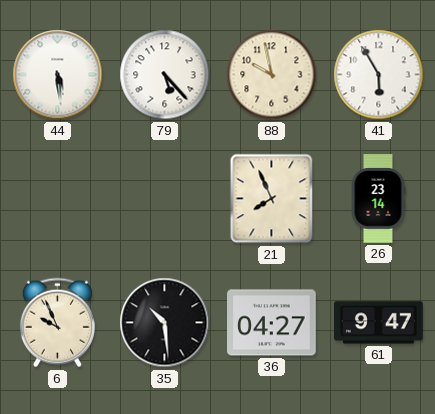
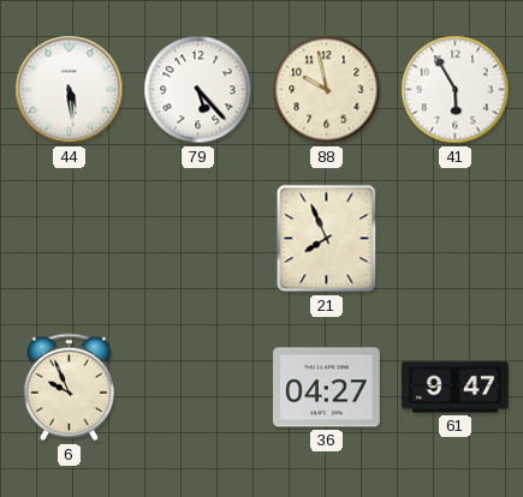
26: 23:14 -> none
35: 10:29 -> none
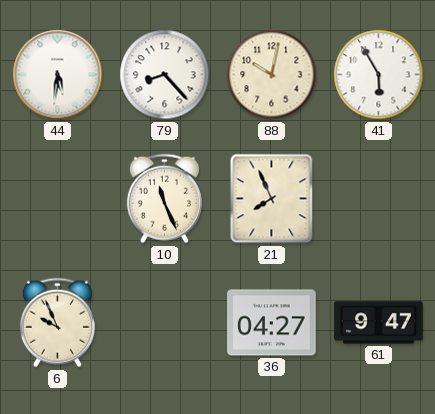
44: 5:29 -> 5:31
79: 5:23 -> 8:23
88: 9:58 -> 10:02
10: none -> 11:26
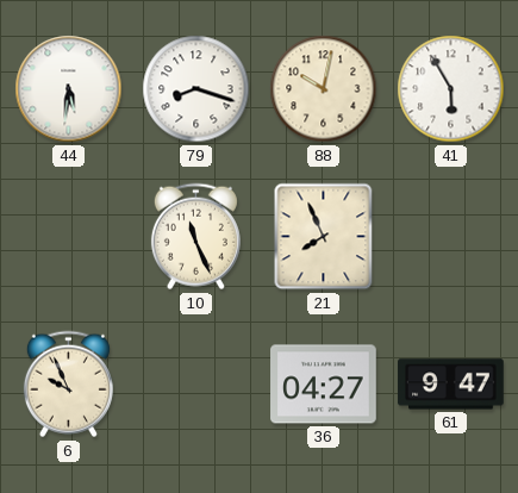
79: 8:23 -> 8:18
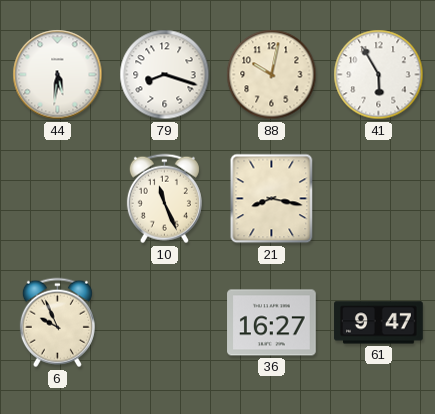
21: 7:56 -> 8:17
36: 04:27 -> 16:27
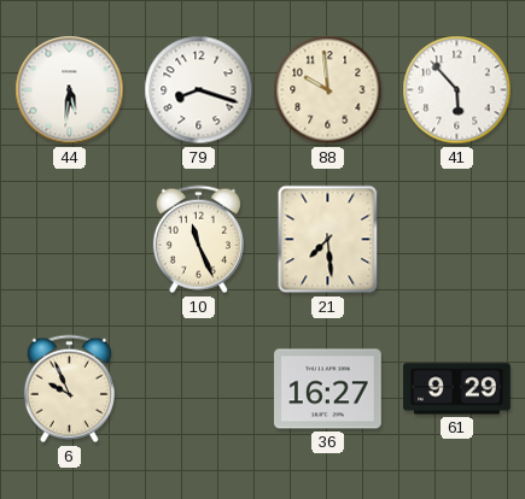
88: 10:02 -> 9:59
41: 5:55 -> 5:53
21: 8:17 -> 7:29
61: 9:47 -> 9:29
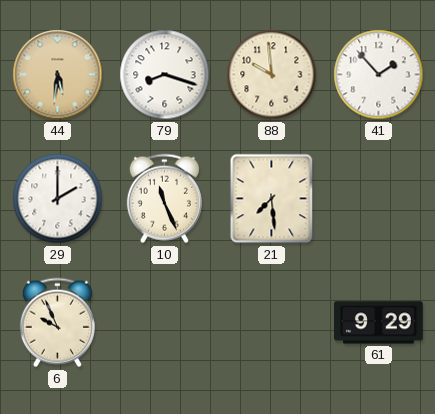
44 dial: white -> champagne
41: 5:53 -> 1:53
29: none -> 2:00
36: 16:27 -> none
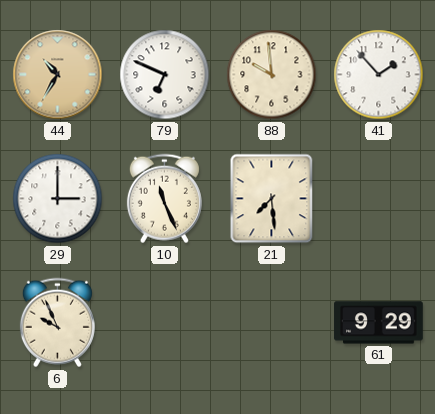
44: 5:31 -> 10:35
79: 8:18 -> 6:49
29: 2:00 -> 3:00
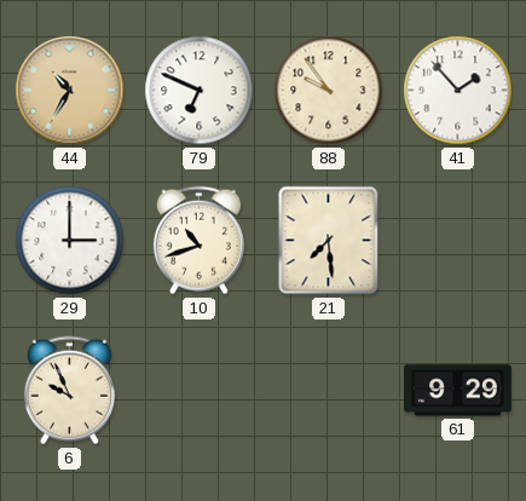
88: 9:59 -> 9:54
10: 11:26 -> 10:42
